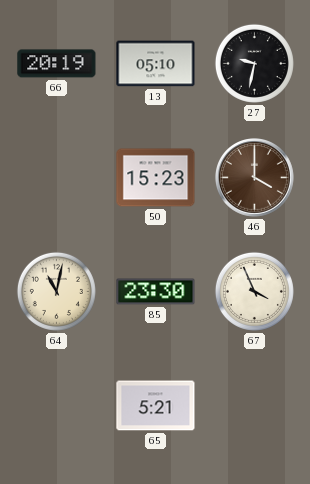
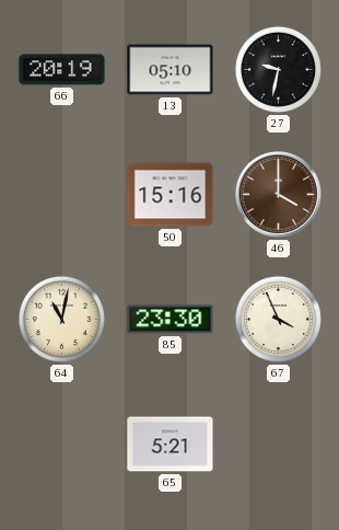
50: 15:23 -> 15:16
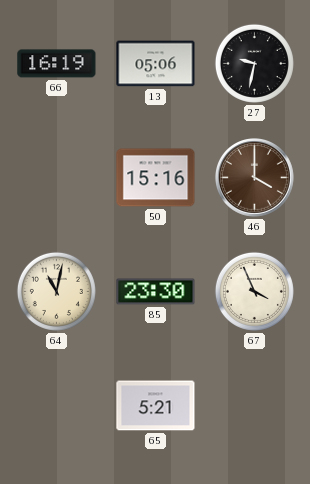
66: 20:19 -> 16:19
13: 05:10 -> 05:06
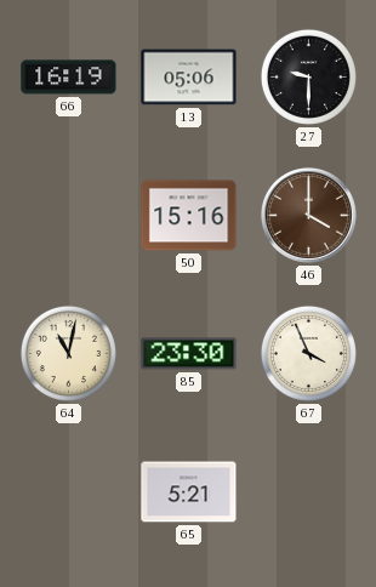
27: 9:32 -> 9:30
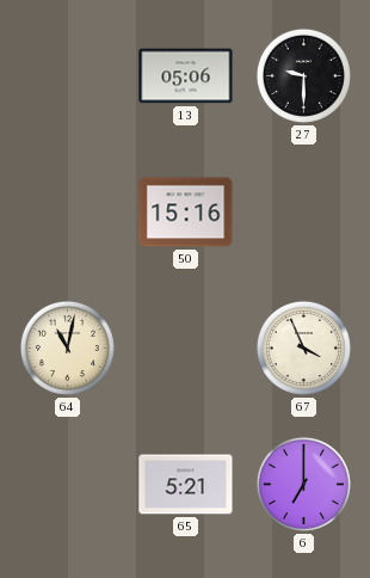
66: 16:19 -> none
46: 4:00 -> none
85: 23:30 -> none
6: none -> 7:00
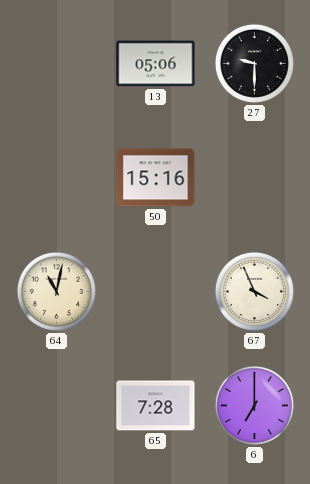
65: 5:21 -> 7:28
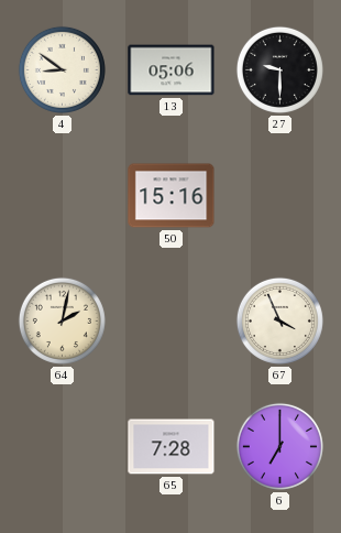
4: none -> 8:51
64: 11:02 -> 2:02
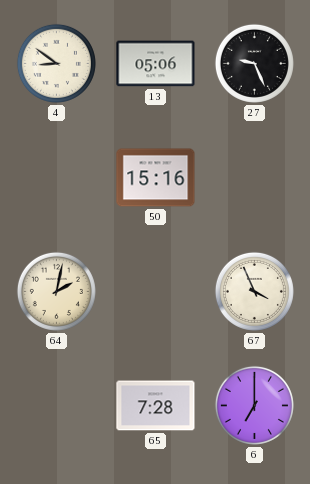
27: 9:30 -> 9:26
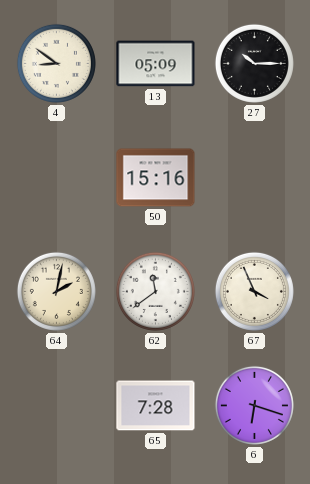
13: 05:06 -> 05:09
27: 9:26 -> 10:15
62: none -> 11:39
6: 7:00 -> 6:18
